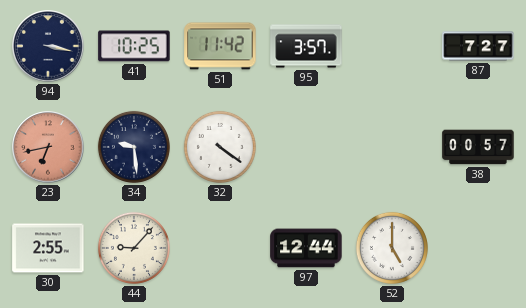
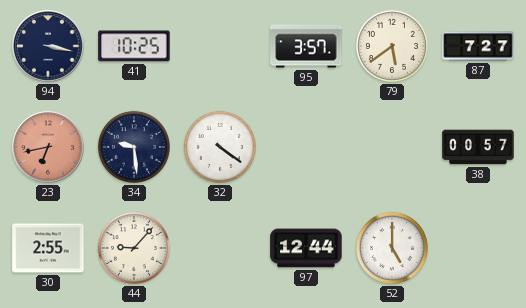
51: 11:42 -> none
79: none -> 5:39
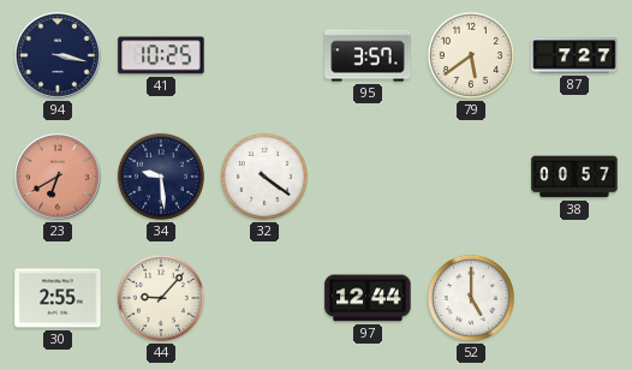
23: 6:43 -> 6:40
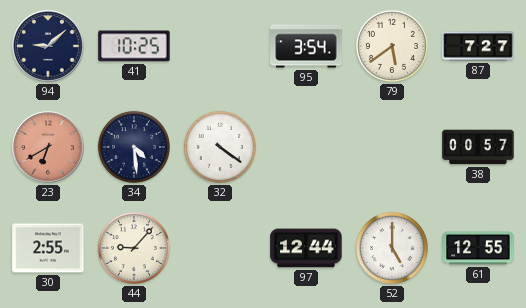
94: 3:17 -> 9:08
95: 3:57 -> 3:54
34: 9:29 -> 4:29
61: none -> 12:55
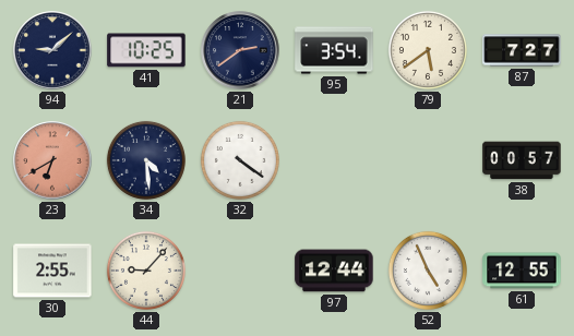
21: none -> 2:39
52: 5:00 -> 4:56
